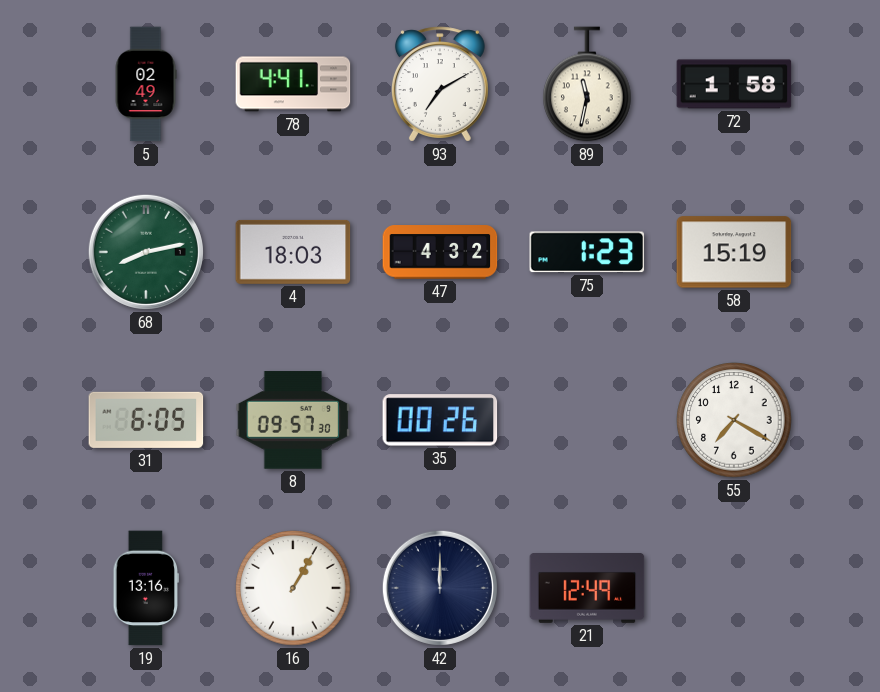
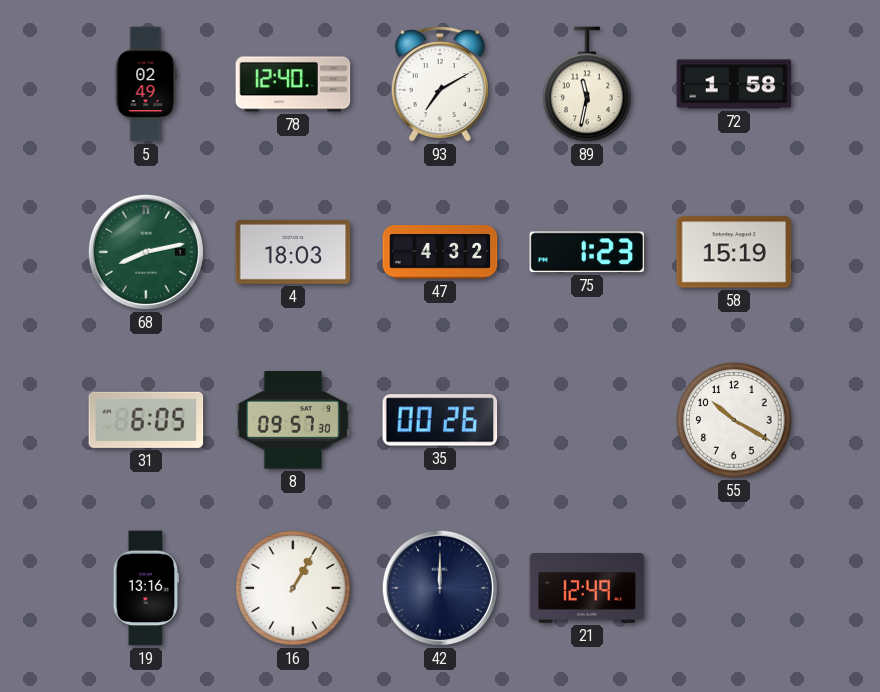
78: 4:41 -> 12:40
55: 7:20 -> 10:20
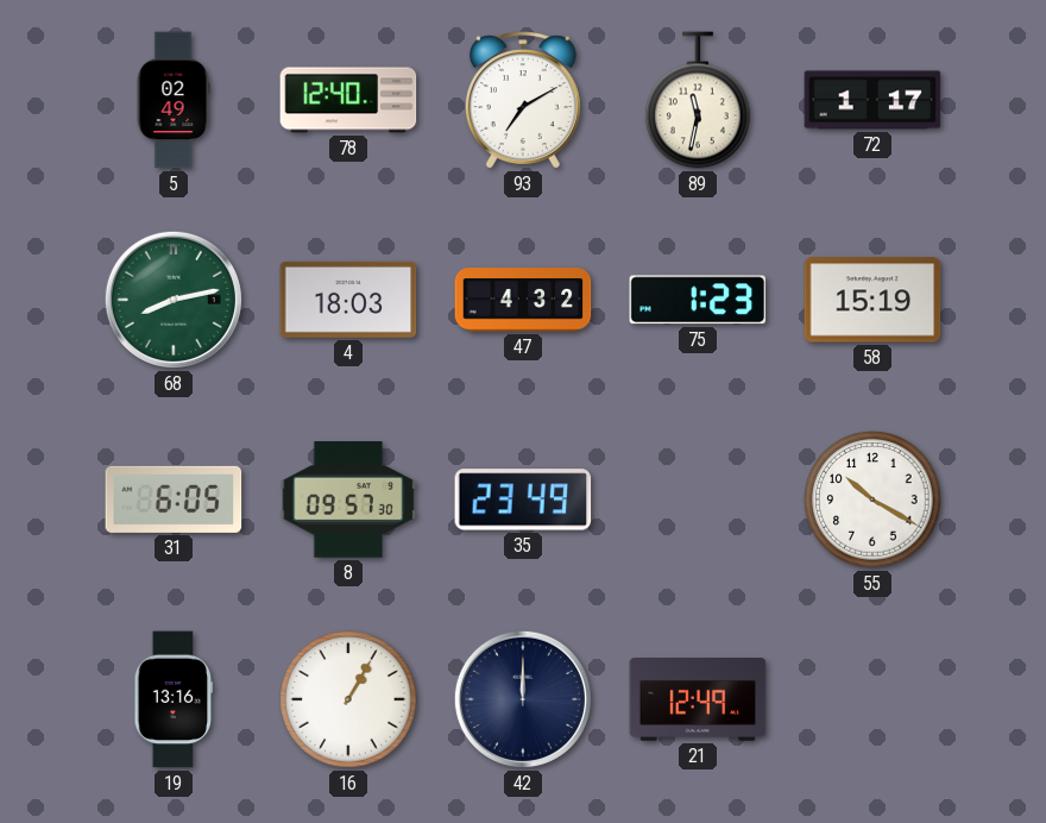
72: 1:58 -> 1:17
35: 00:26 -> 23:49
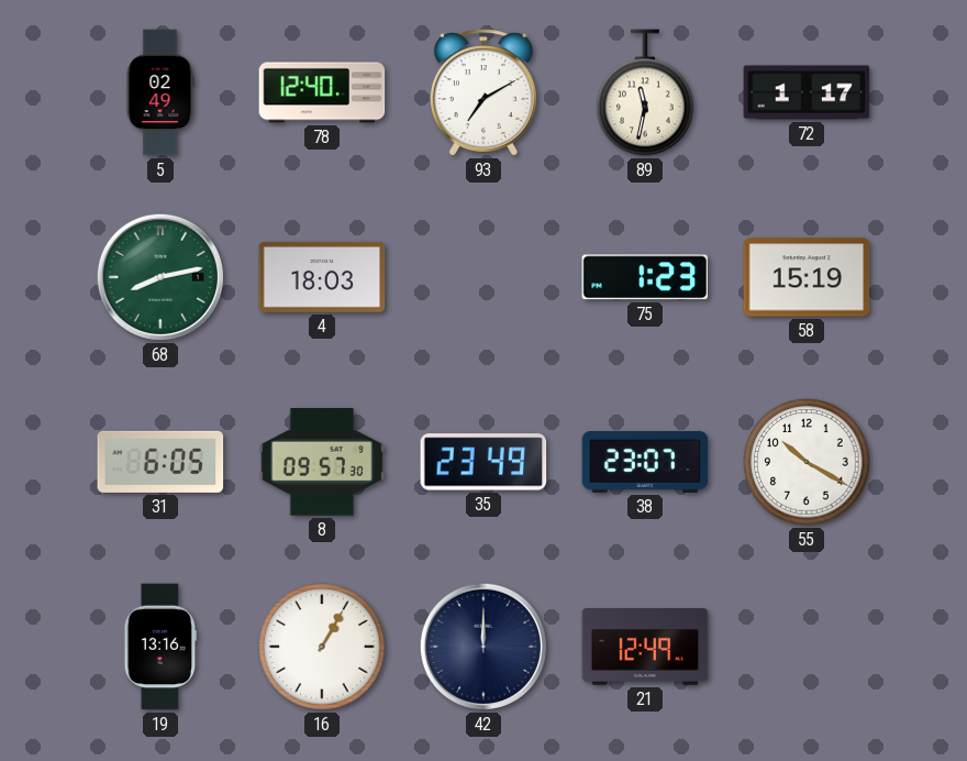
47: 4:32 -> none
38: none -> 23:07
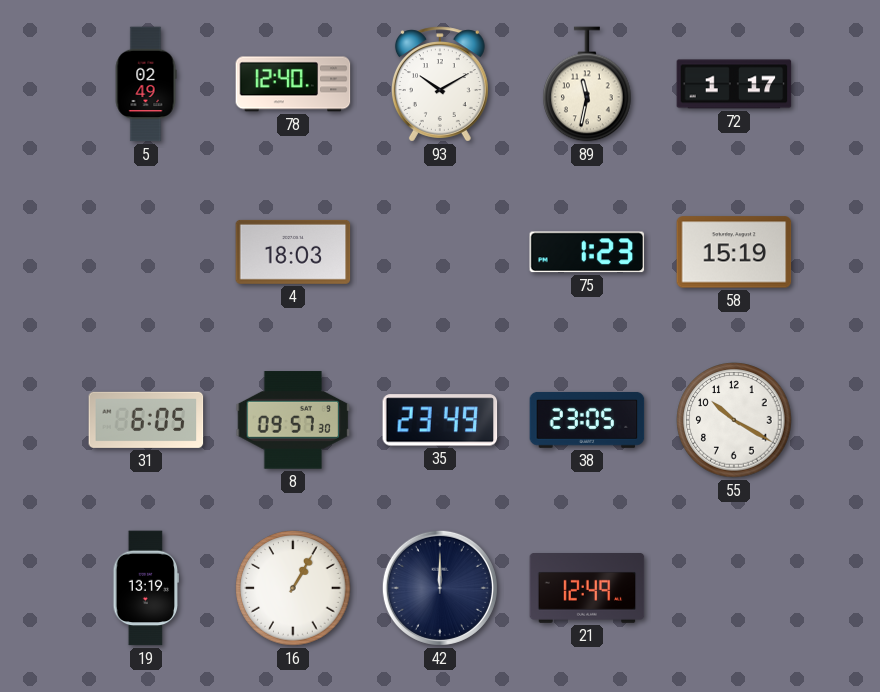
93: 7:10 -> 10:10
68: 8:13 -> none
38: 23:07 -> 23:05
19: 13:16 -> 13:19
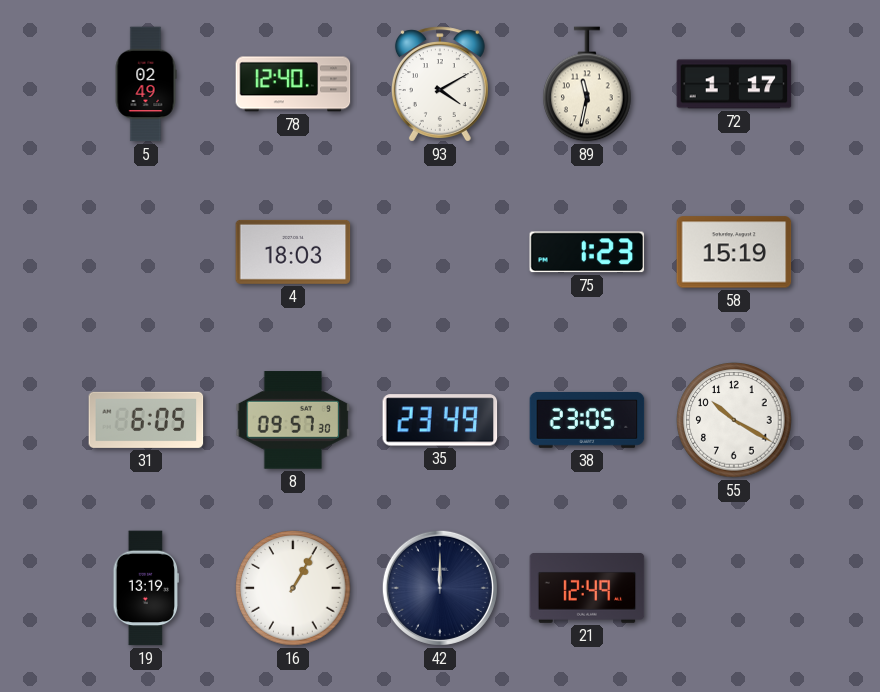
93: 10:10 -> 4:10
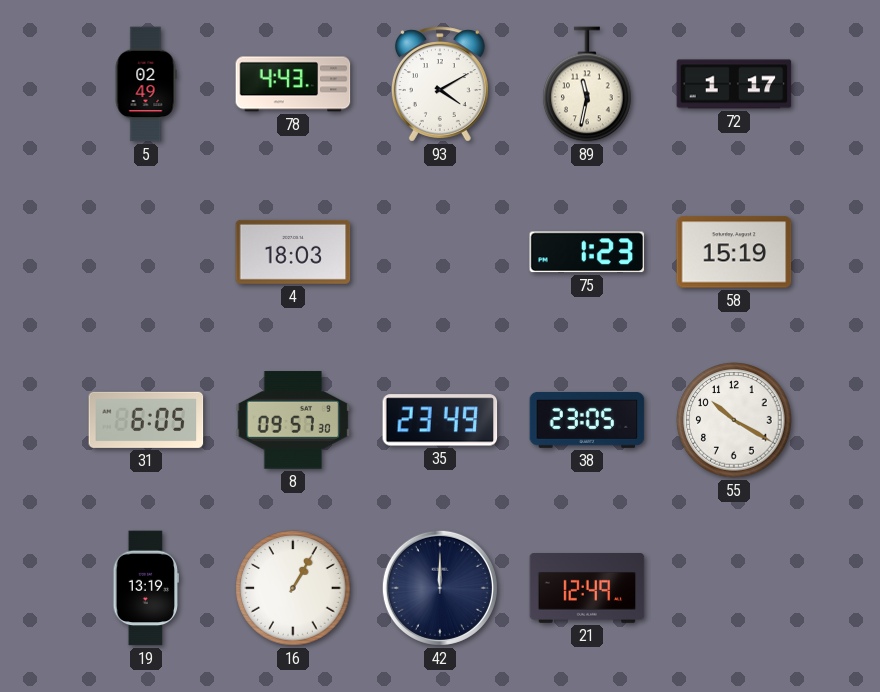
78: 12:40 -> 4:43
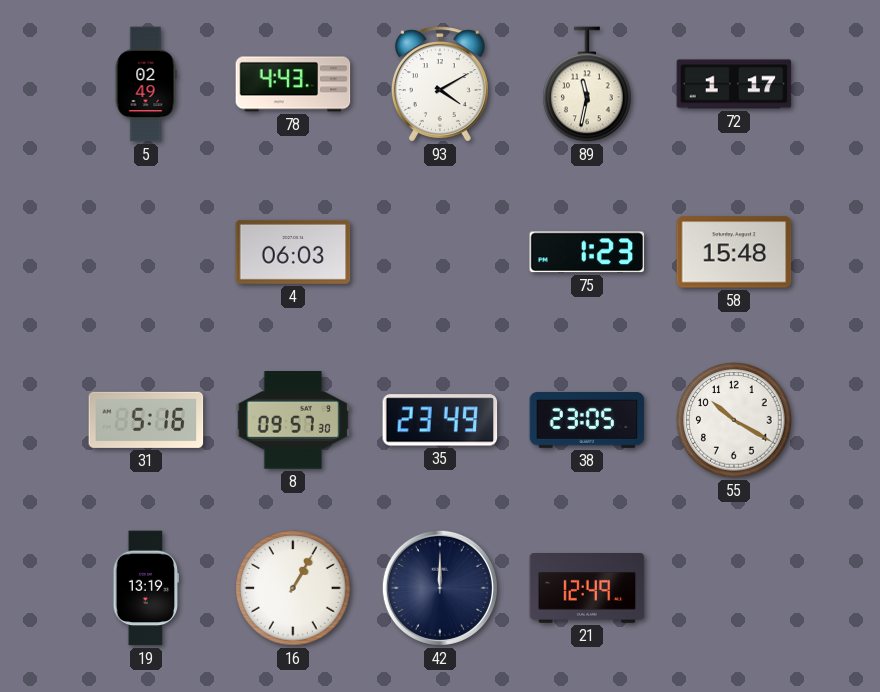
4: 18:03 -> 06:03
58: 15:19 -> 15:48
31: 6:05 -> 5:16
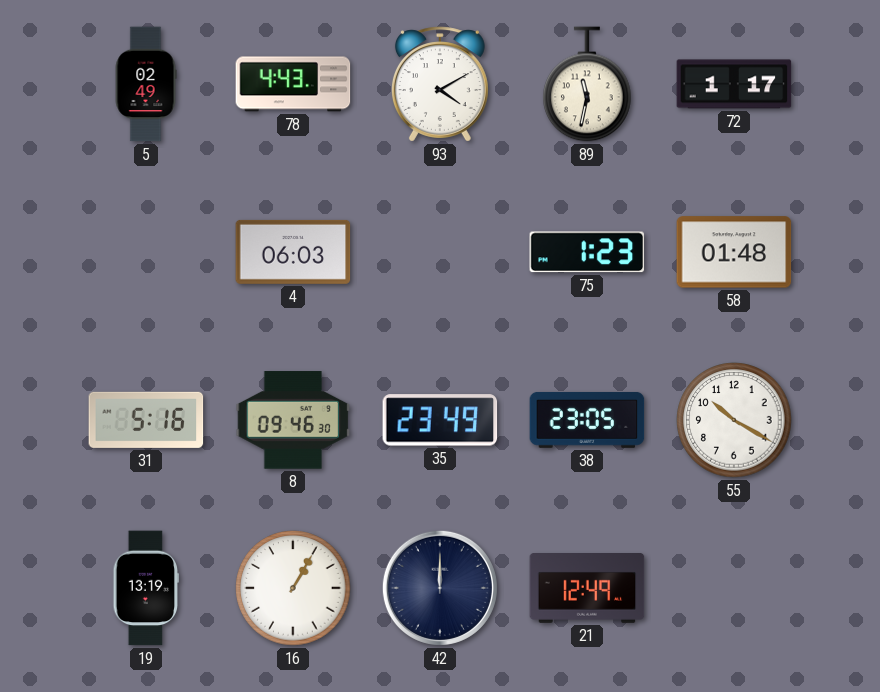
58: 15:48 -> 01:48
8: 09:57 -> 09:46
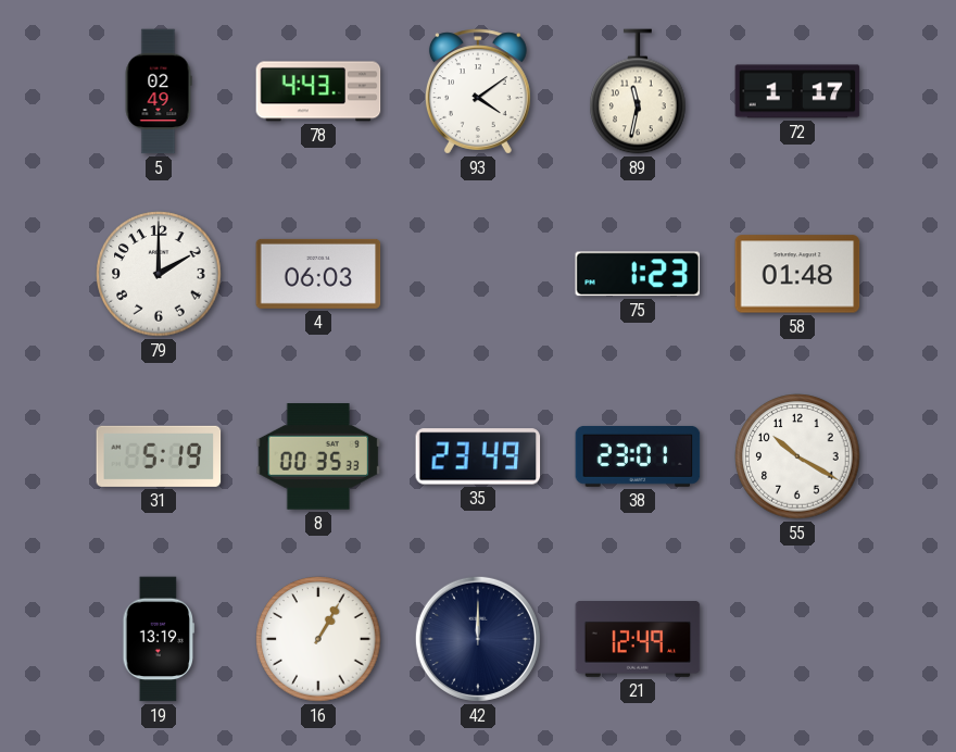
93: 4:10 -> 4:09
79: none -> 2:00
31: 5:16 -> 5:19
8: 09:46 -> 00:35
38: 23:05 -> 23:01
